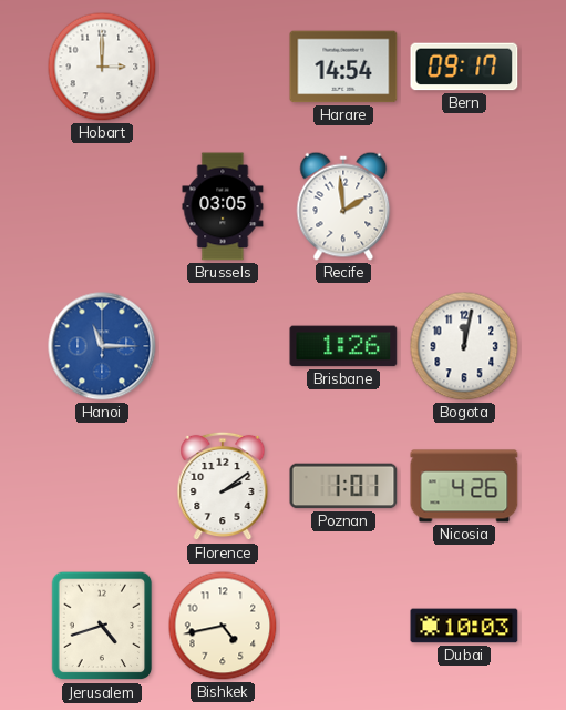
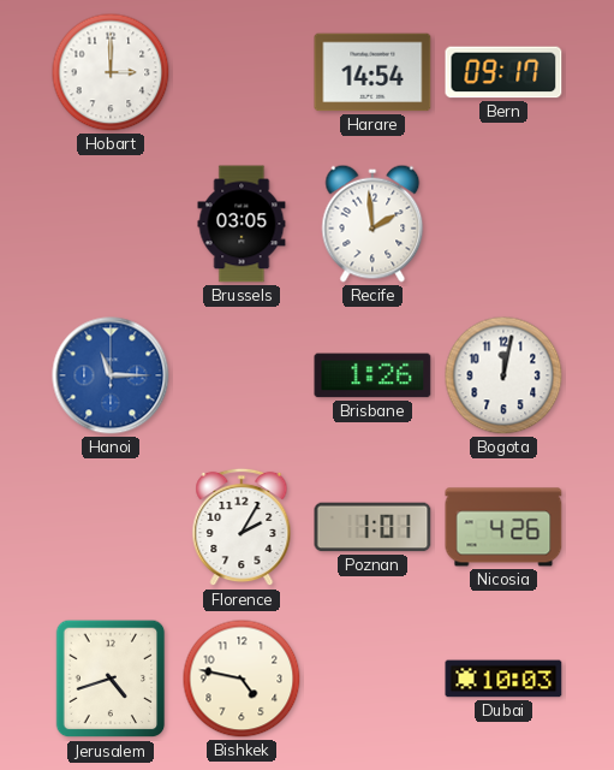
Florence: 2:09 -> 2:05
Bishkek: 4:43 -> 4:47
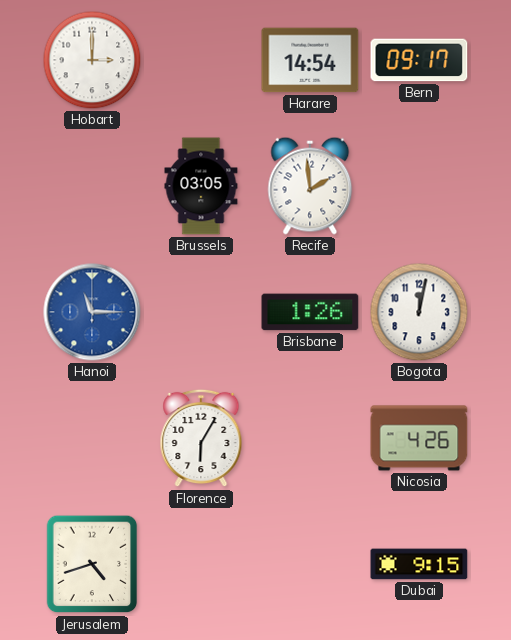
Florence: 2:05 -> 6:05
Poznan: 1:01 -> none
Bishkek: 4:47 -> none
Dubai: 10:03 -> 9:15
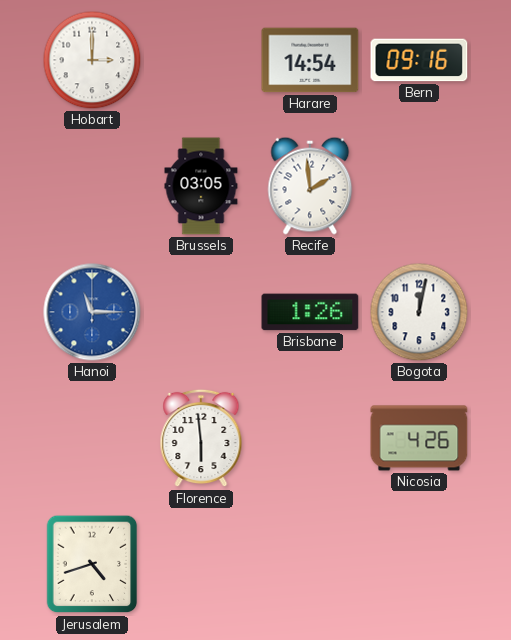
Bern: 09:17 -> 09:16
Florence: 6:05 -> 5:59
Dubai: 9:15 -> none
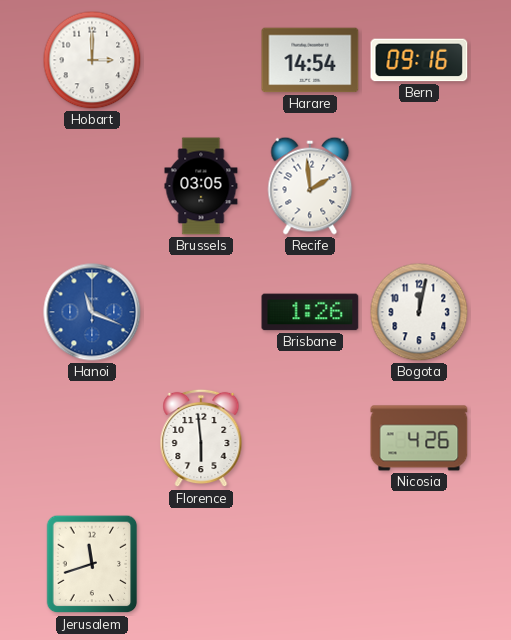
Hanoi: 11:15 -> 11:19
Jerusalem: 4:42 -> 11:42
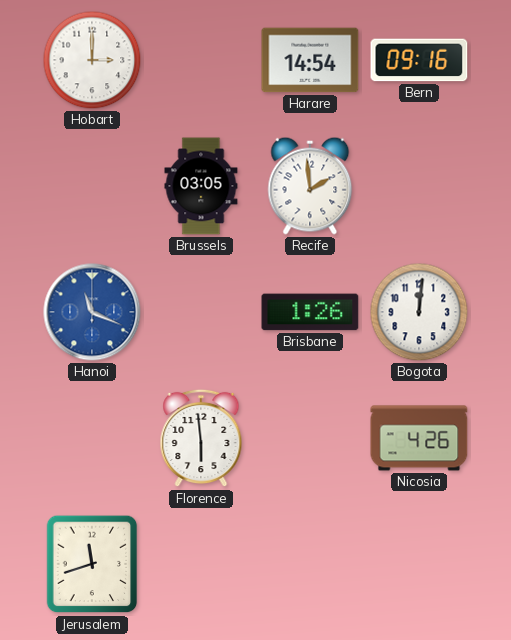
Bogota: 12:02 -> 12:01
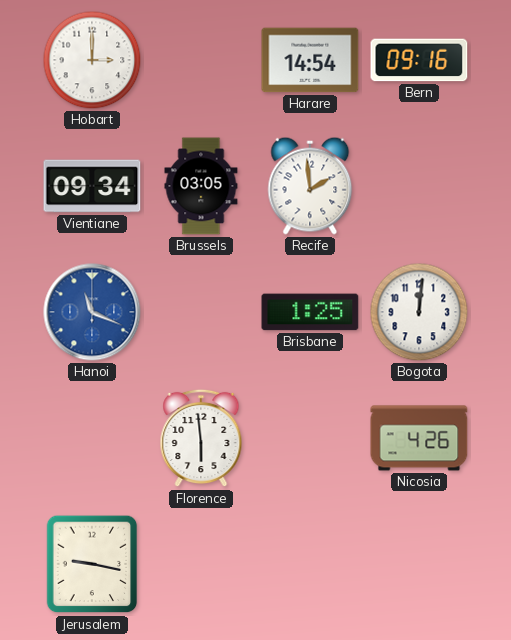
Vientiane: none -> 09:34
Brisbane: 1:26 -> 1:25
Jerusalem: 11:42 -> 9:17
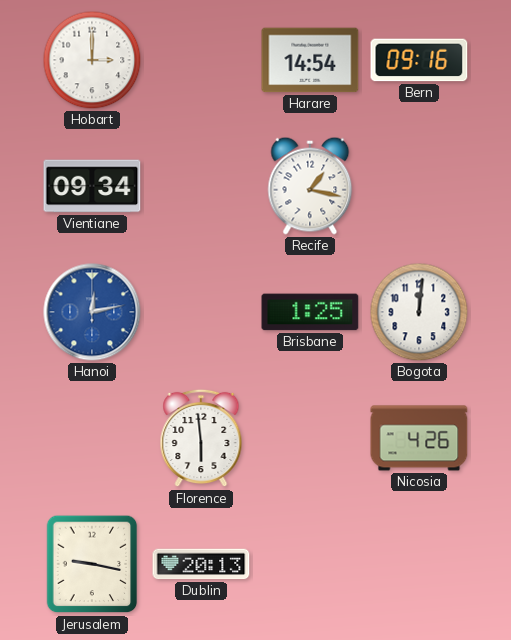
Brussels: 03:05 -> none
Recife: 1:59 -> 1:17
Hanoi: 11:19 -> 12:13
Dublin: none -> 20:13
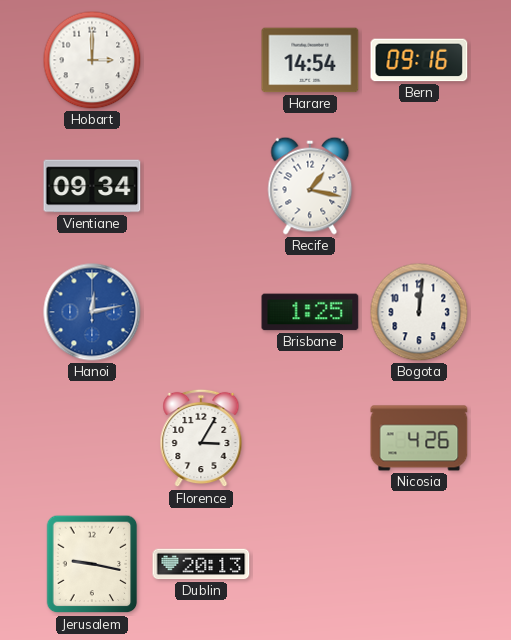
Florence: 5:59 -> 3:05
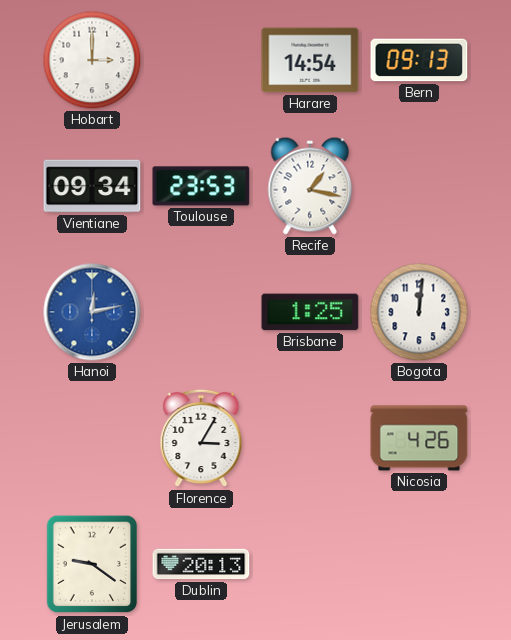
Bern: 09:16 -> 09:13
Toulouse: none -> 23:53
Jerusalem: 9:17 -> 9:21
